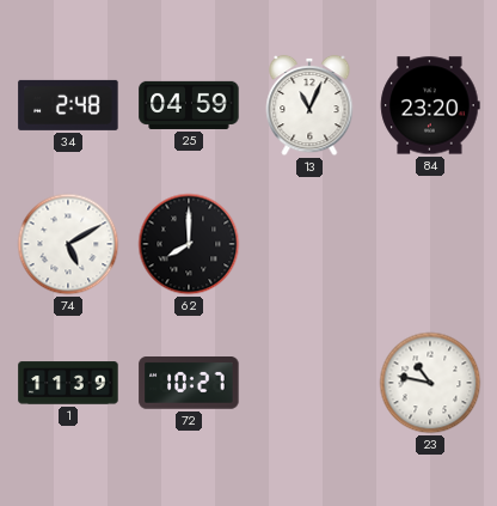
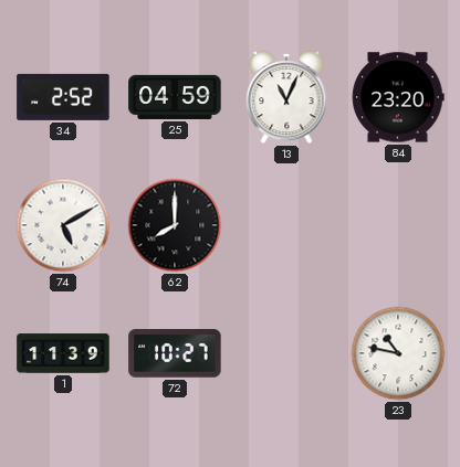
34: 2:48 -> 2:52
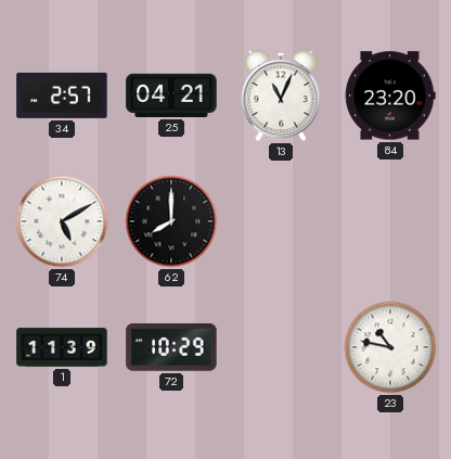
34: 2:52 -> 2:57
25: 04:59 -> 04:21
72: 10:27 -> 10:29
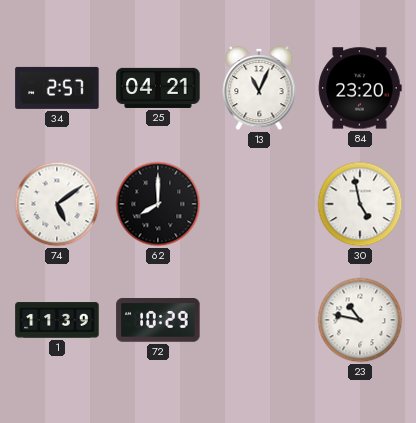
74: 5:10 -> 5:09
30: none -> 4:58
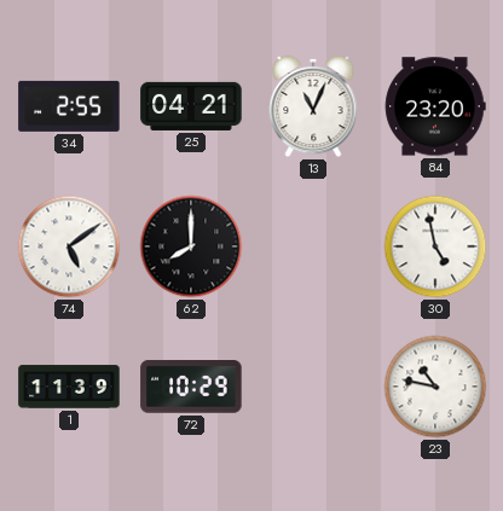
34: 2:57 -> 2:55
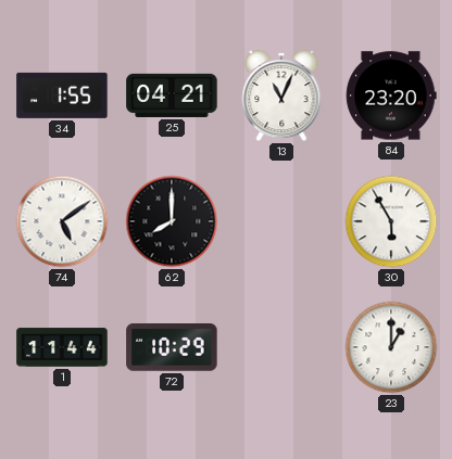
34: 2:55 -> 1:55
30: 4:58 -> 5:55
1: 11:39 -> 11:44
23: 10:47 -> 1:00
